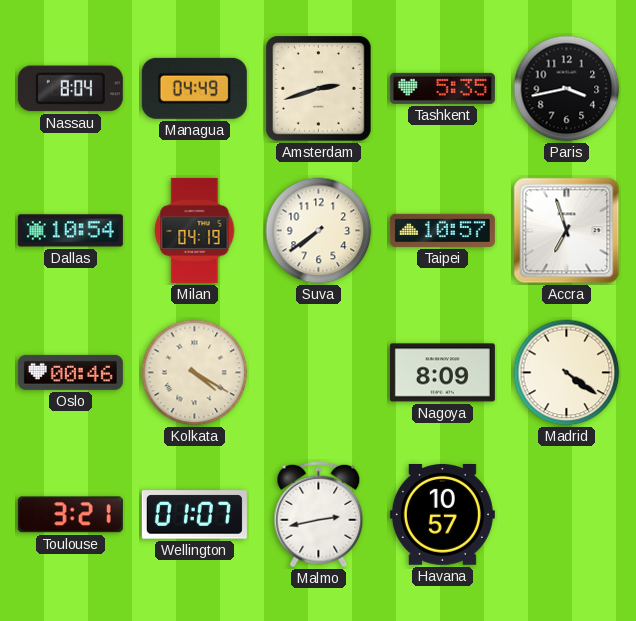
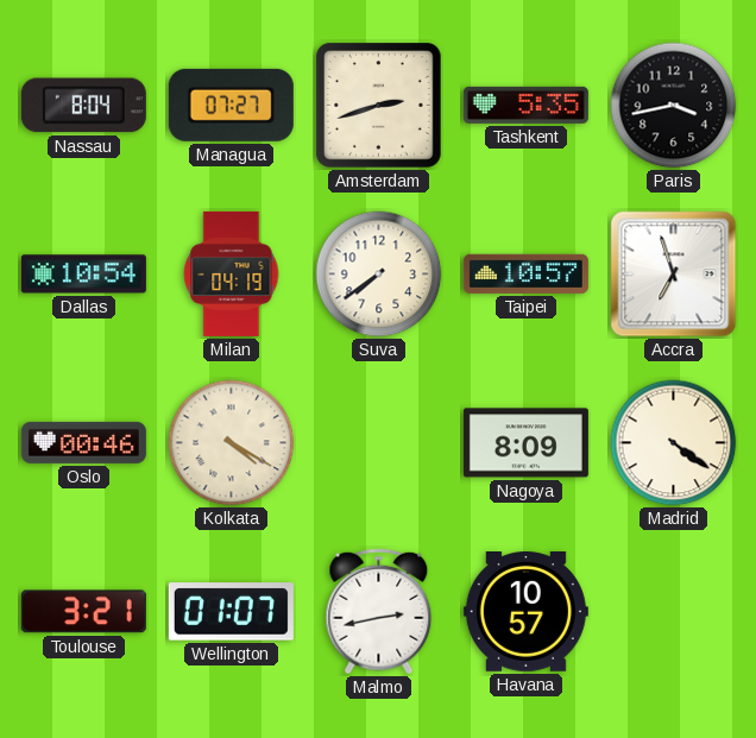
Managua: 04:49 -> 07:27
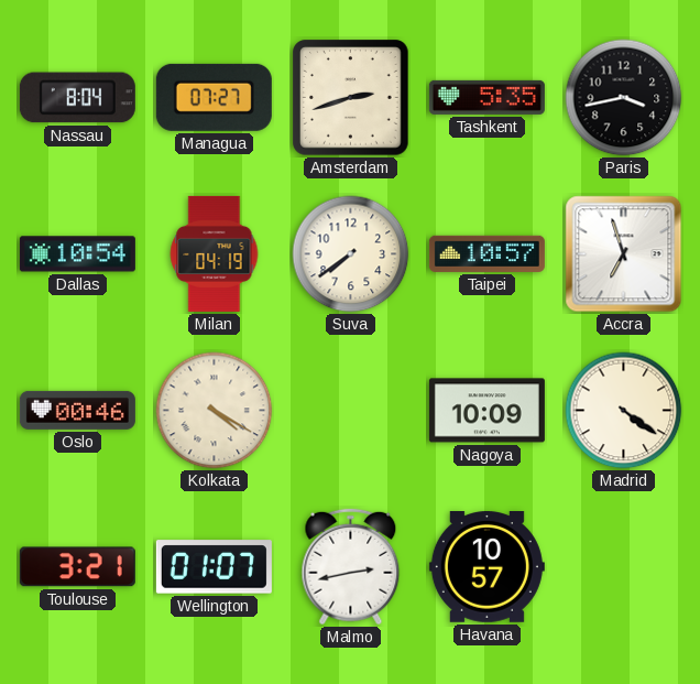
Nagoya: 8:09 -> 10:09
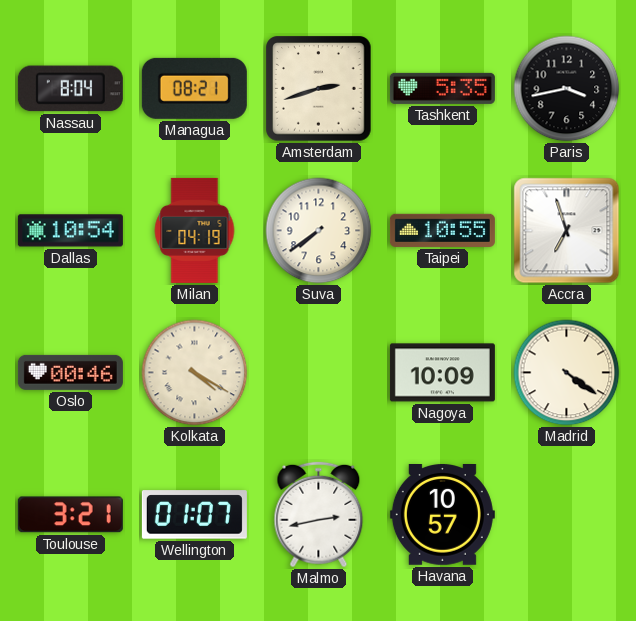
Managua: 07:27 -> 08:21
Taipei: 10:57 -> 10:55
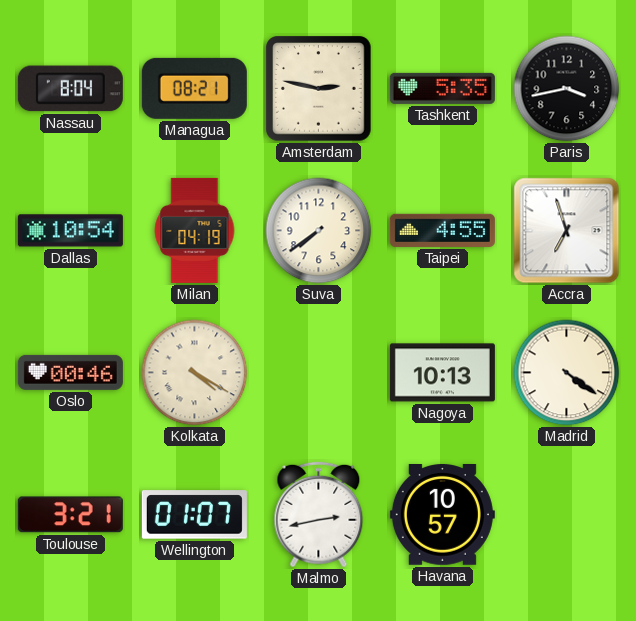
Amsterdam: 2:42 -> 2:47
Taipei: 10:55 -> 4:55
Nagoya: 10:09 -> 10:13
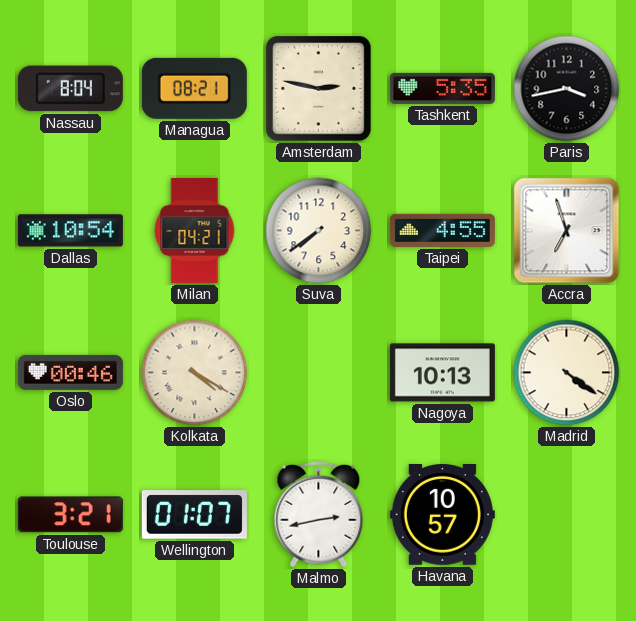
Milan: 04:19 -> 04:21
